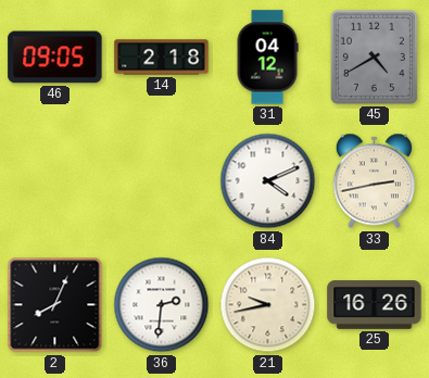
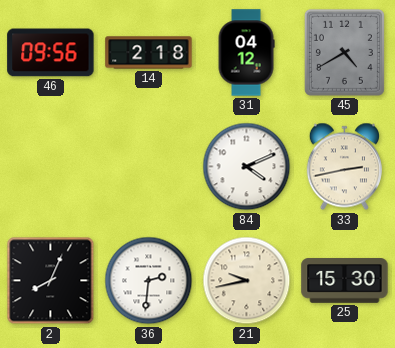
46: 09:05 -> 09:56
25: 16:26 -> 15:30
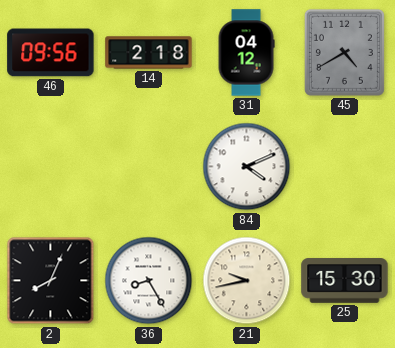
33: 2:43 -> none
36: 2:31 -> 8:25
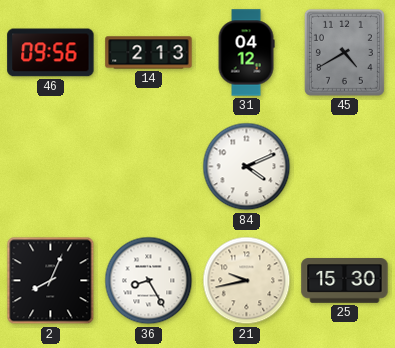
14: 2:18 -> 2:13
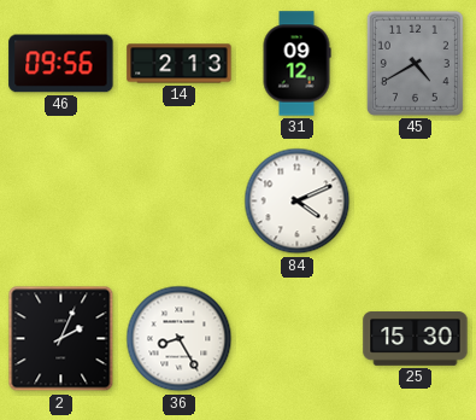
31: 04:12 -> 09:12
2: 8:04 -> 2:04
21: 9:43 -> none
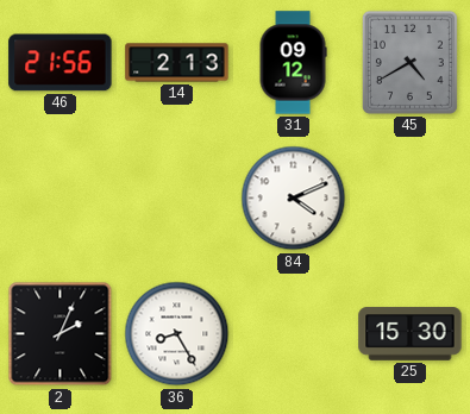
46: 09:56 -> 21:56
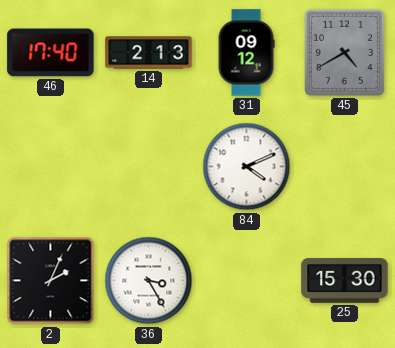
46: 21:56 -> 17:40
36: 8:25 -> 3:25
